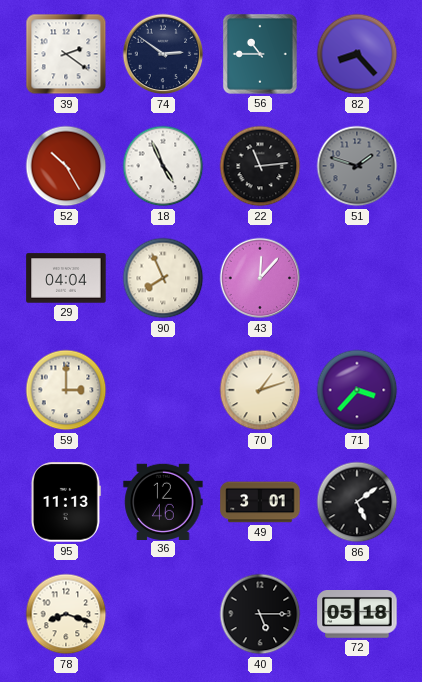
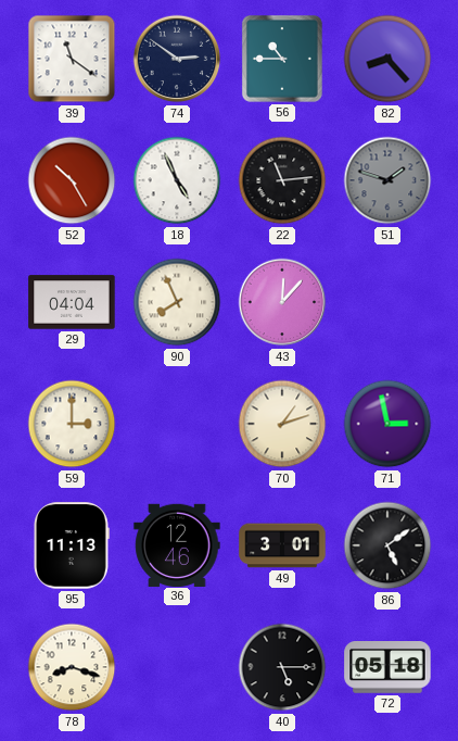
39: 2:21 -> 11:21
71: 3:37 -> 2:58
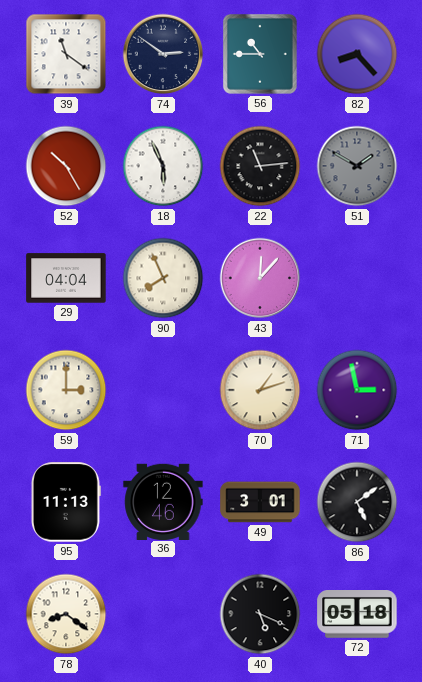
18: 4:56 -> 5:56
51: 1:48 -> 1:50
78: 8:18 -> 8:21
40: 5:15 -> 5:19
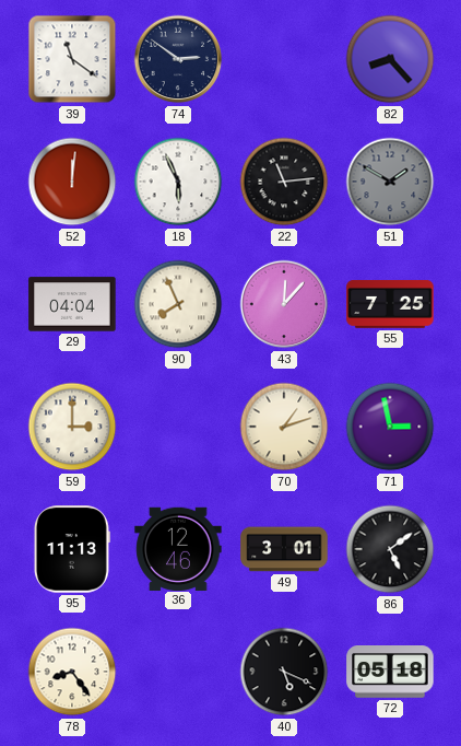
56: 10:45 -> none
52: 10:25 -> 12:01
55: none -> 7:25
78: 8:21 -> 8:24
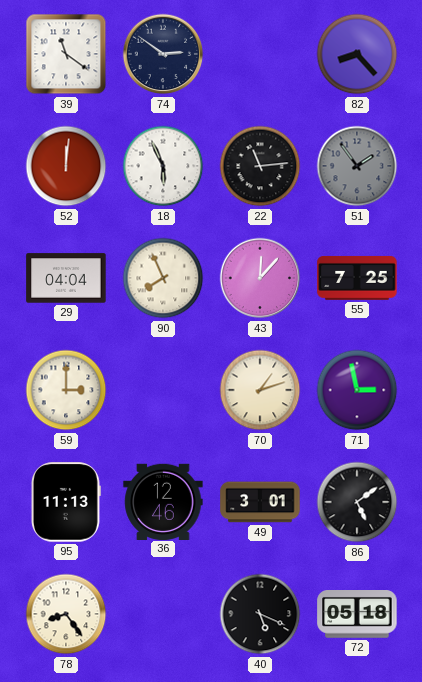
51: 1:50 -> 1:54
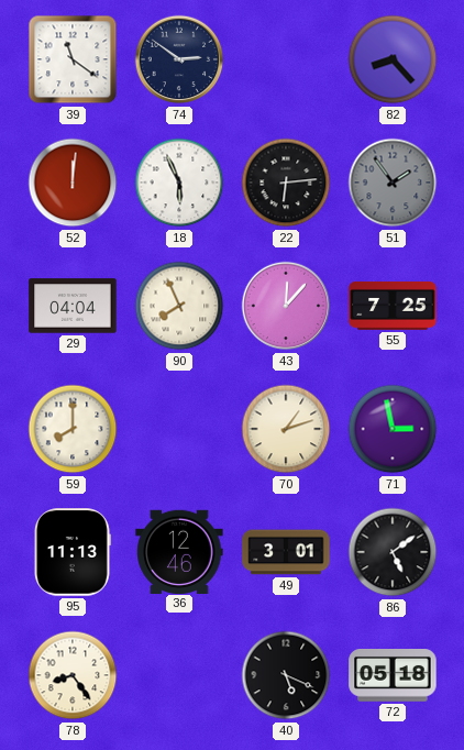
22: 11:14 -> 6:14
59: 3:00 -> 8:00
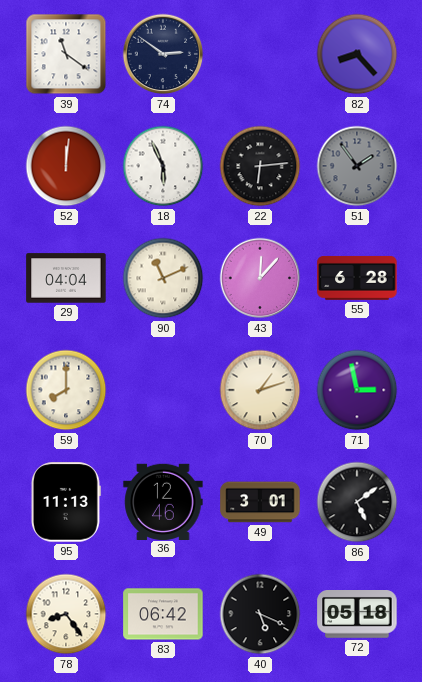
90: 7:56 -> 11:11
55: 7:25 -> 6:28
83: none -> 06:42
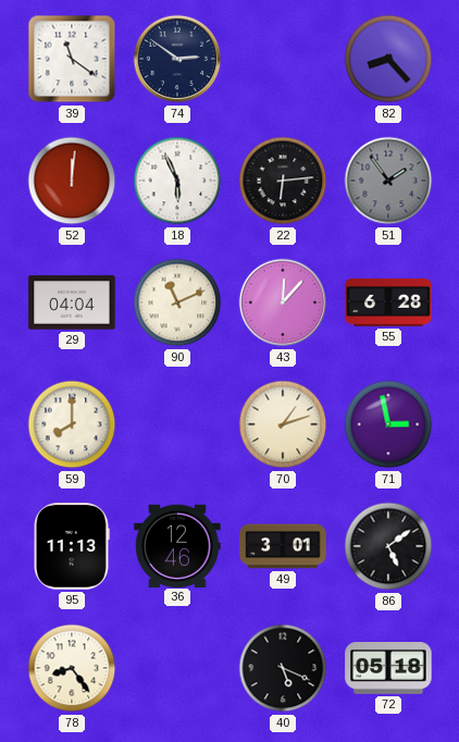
83: 06:42 -> none
